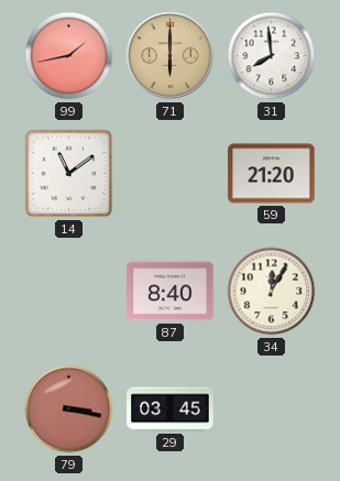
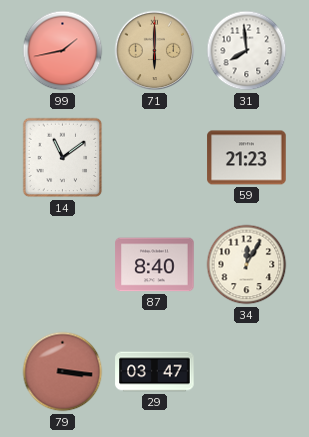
59: 21:20 -> 21:23
79: 3:17 -> 3:16
29: 03:45 -> 03:47
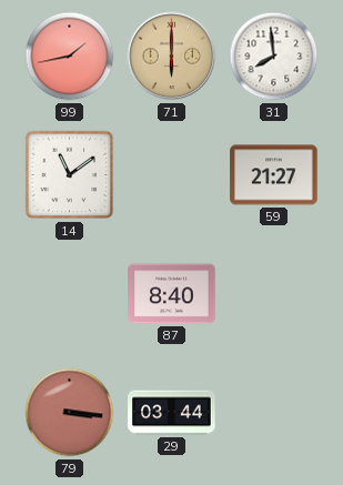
59: 21:23 -> 21:27
34: 12:05 -> none
29: 03:47 -> 03:44
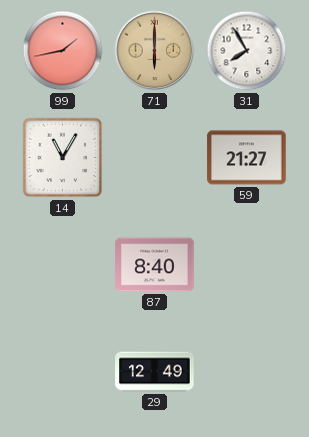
31: 7:59 -> 7:55
14: 11:09 -> 11:05
79: 3:16 -> none
29: 03:44 -> 12:49
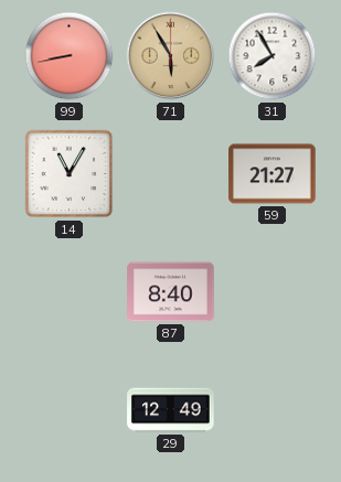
99: 1:43 -> 8:43
71: 6:00 -> 5:55
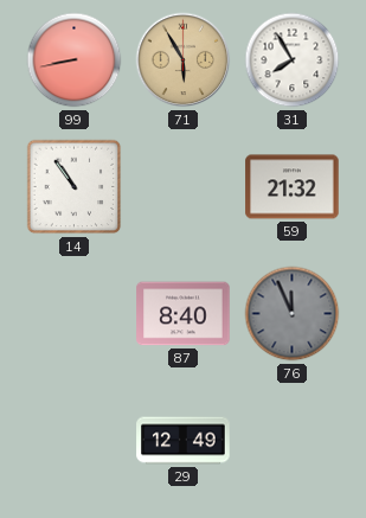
14: 11:05 -> 10:54
59: 21:27 -> 21:32
76: none -> 11:56
